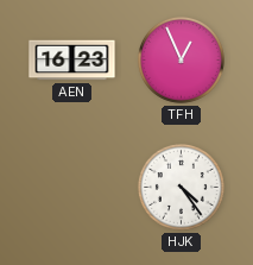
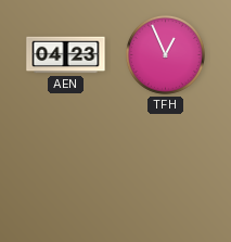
AEN: 16:23 -> 04:23
HJK: 4:24 -> none
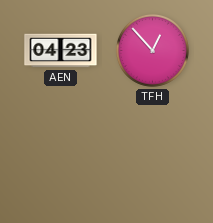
TFH: 12:56 -> 12:53
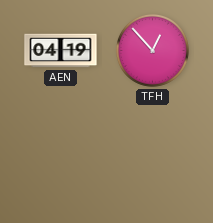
AEN: 04:23 -> 04:19
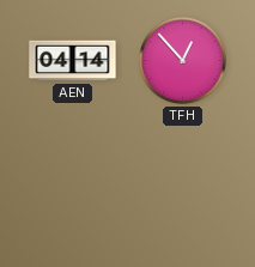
AEN: 04:19 -> 04:14
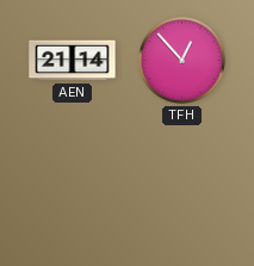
AEN: 04:14 -> 21:14
